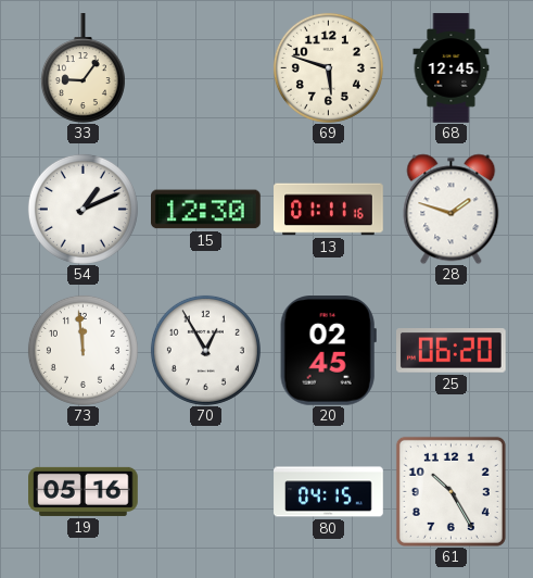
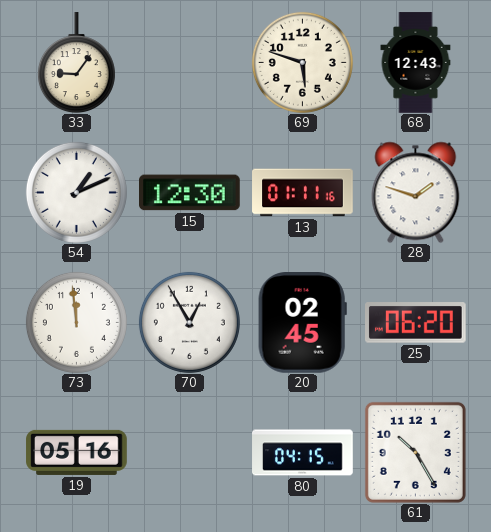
68: 12:45 -> 12:43
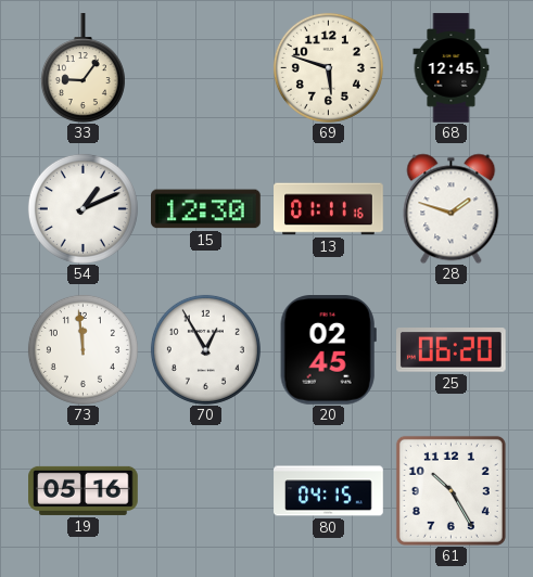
68: 12:43 -> 12:45
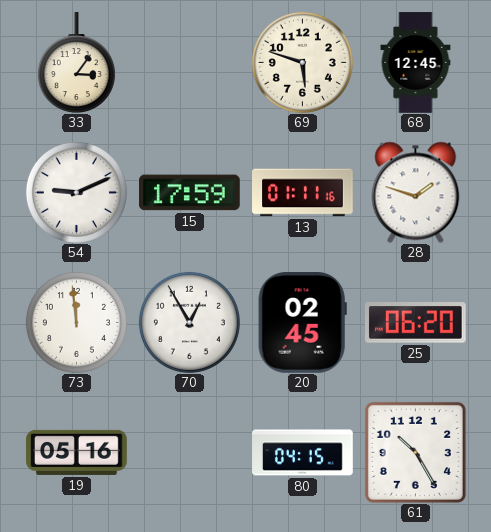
33: 9:06 -> 3:06
54: 1:11 -> 9:11
15: 12:30 -> 17:59
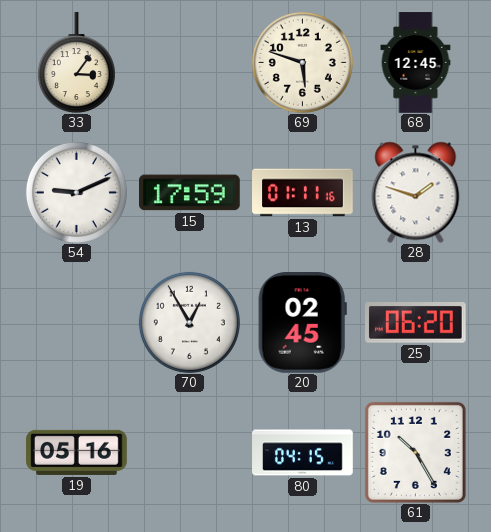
73: 11:59 -> none
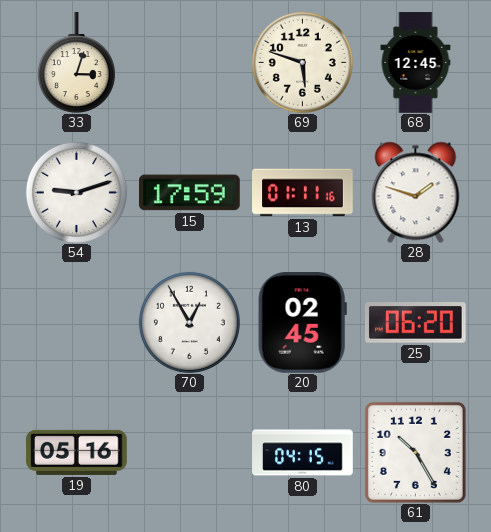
33: 3:06 -> 3:03
54: 9:11 -> 9:12
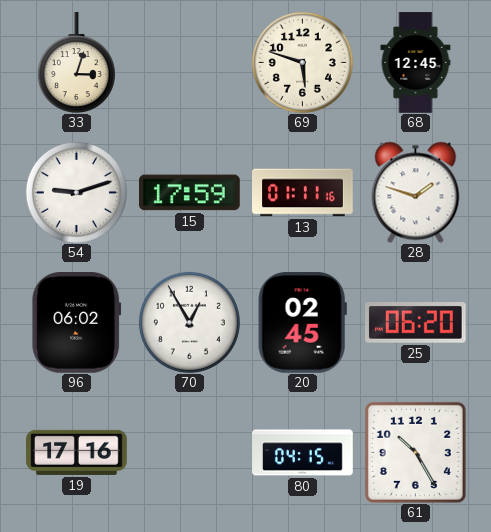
96: none -> 06:02
19: 05:16 -> 17:16
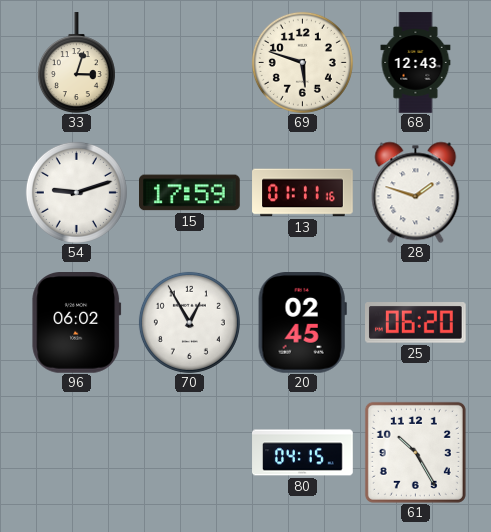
68: 12:45 -> 12:43
19: 17:16 -> none
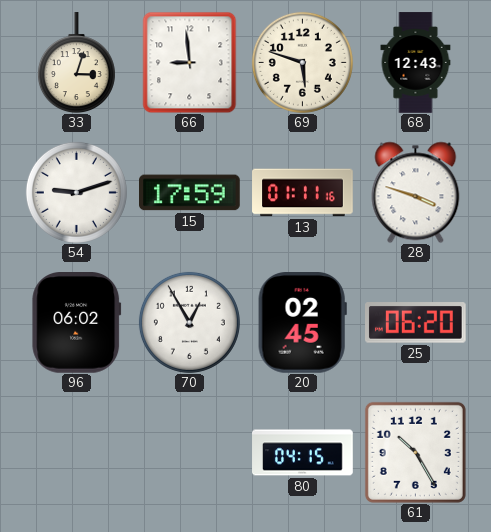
66: none -> 8:59
28: 1:48 -> 3:48
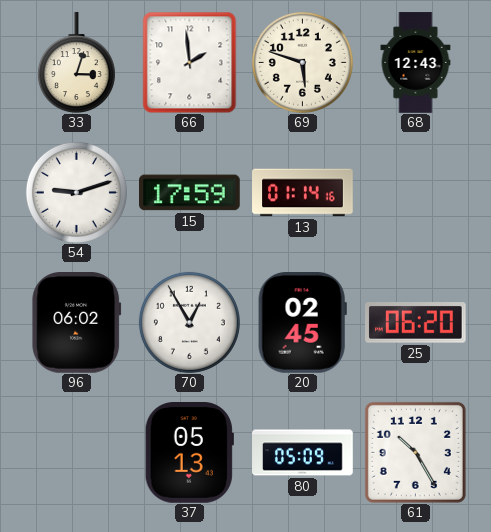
66: 8:59 -> 1:59
13: 01:11 -> 01:14
28: 3:48 -> none
37: none -> 05:13
80: 04:15 -> 05:09
